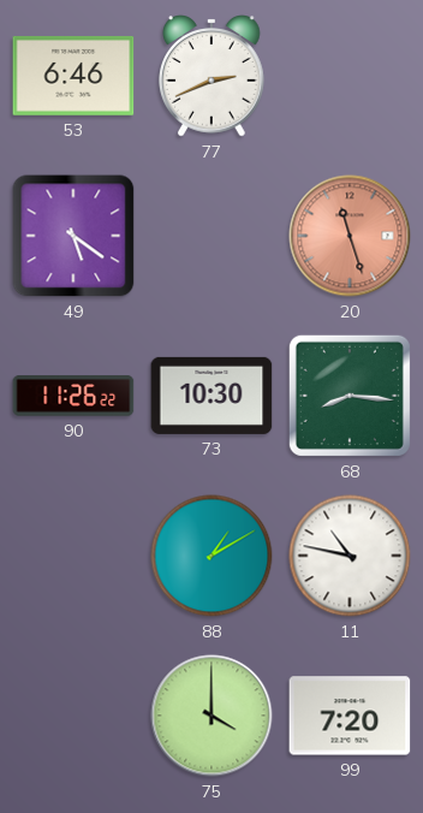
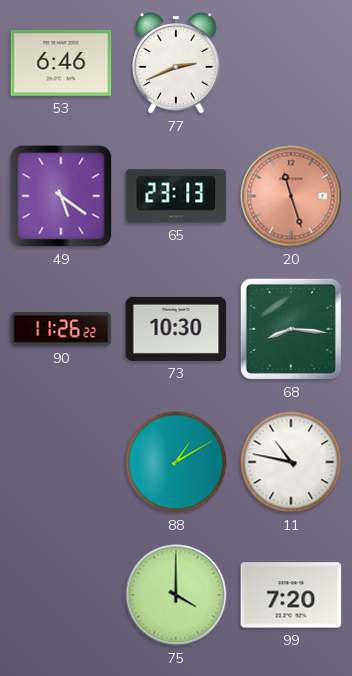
65: none -> 23:13
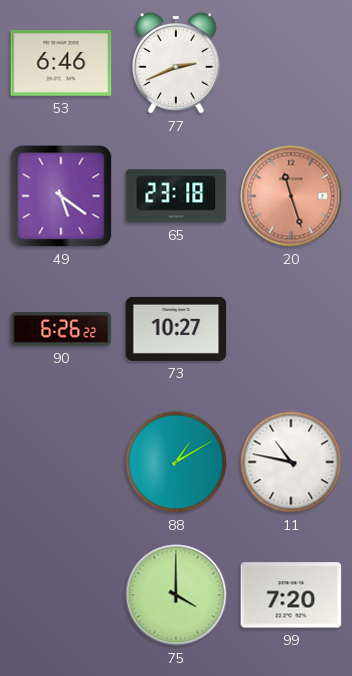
65: 23:13 -> 23:18
90: 11:26 -> 6:26
73: 10:30 -> 10:27
68: 8:16 -> none
